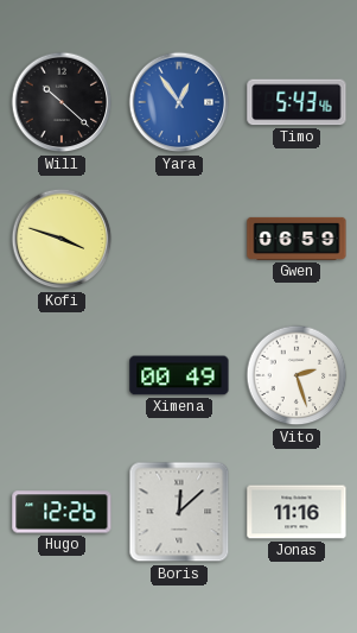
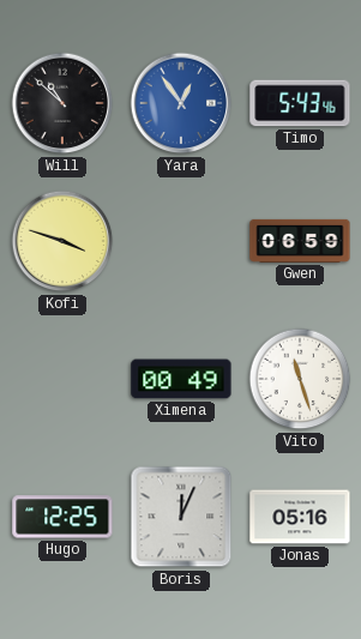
Will: 10:22 -> 10:52
Vito: 2:27 -> 11:27
Hugo: 12:26 -> 12:25
Boris: 12:08 -> 12:04
Jonas: 11:16 -> 05:16
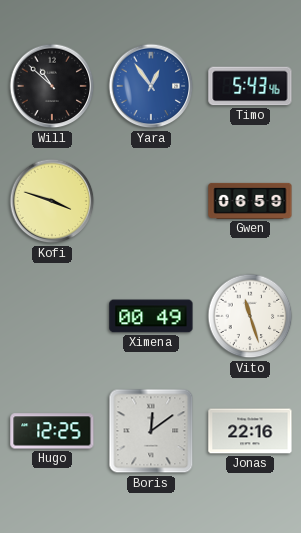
Boris: 12:04 -> 12:09
Jonas: 05:16 -> 22:16
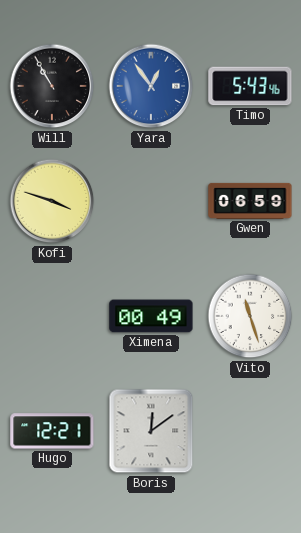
Will: 10:52 -> 10:55
Hugo: 12:25 -> 12:21
Jonas: 22:16 -> none
